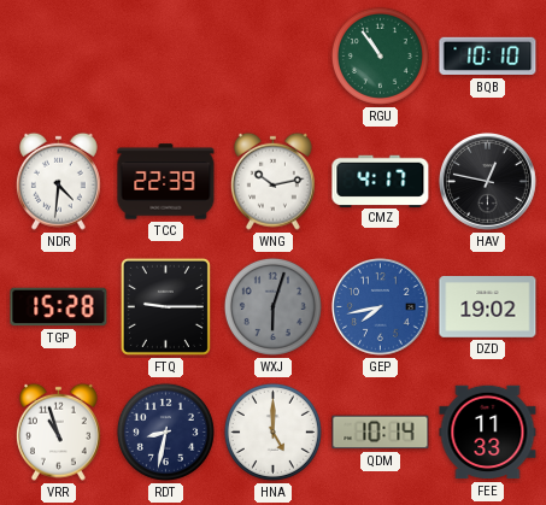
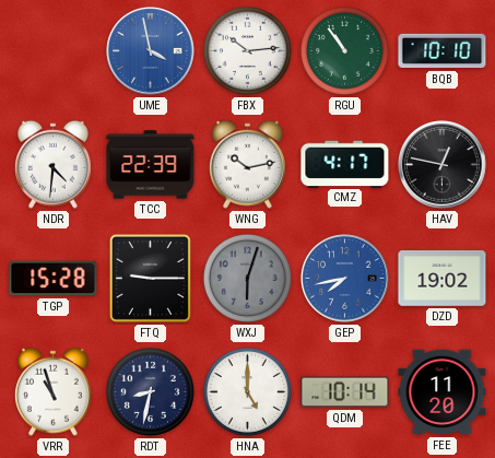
UME: none -> 3:58
FBX: none -> 10:14
FEE: 11:33 -> 11:20
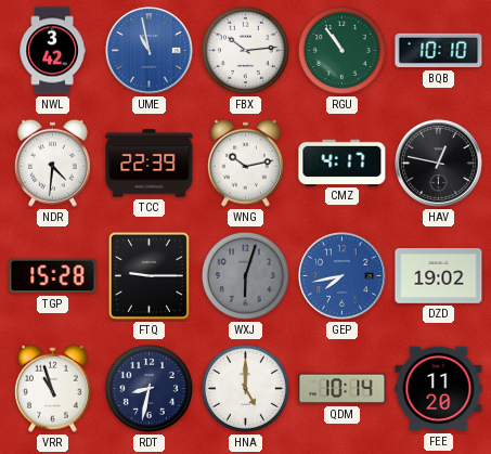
NWL: none -> 3:42
UME: 3:58 -> 10:58
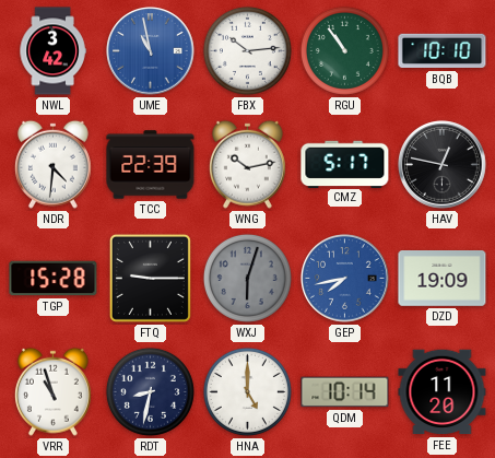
CMZ: 4:17 -> 5:17
DZD: 19:02 -> 19:09
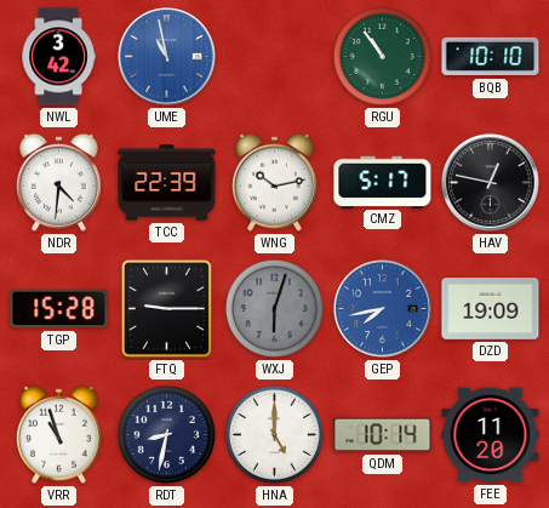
FBX: 10:14 -> none
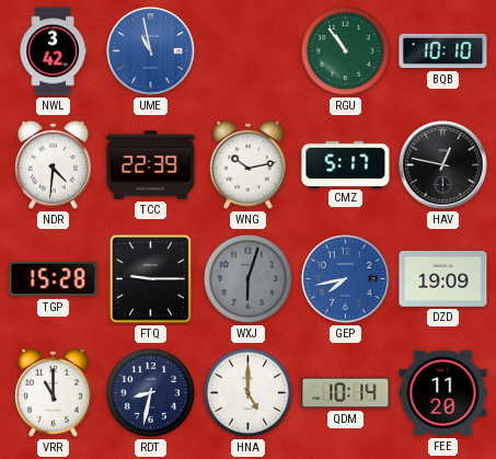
VRR: 10:57 -> 11:00
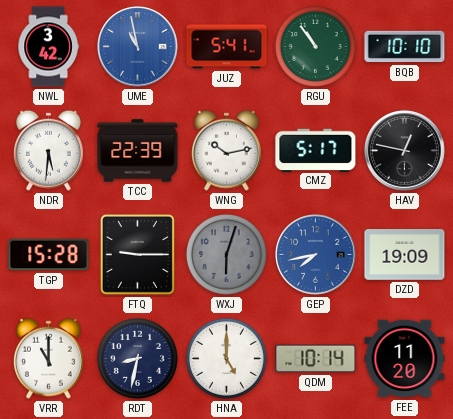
JUZ: none -> 5:41
NDR: 4:31 -> 5:31
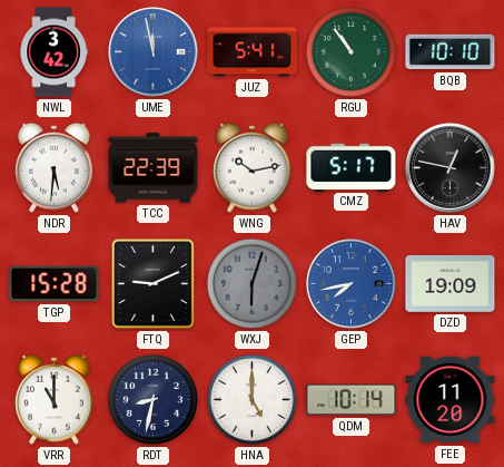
UME: 10:58 -> 11:58
FTQ: 9:15 -> 9:11
